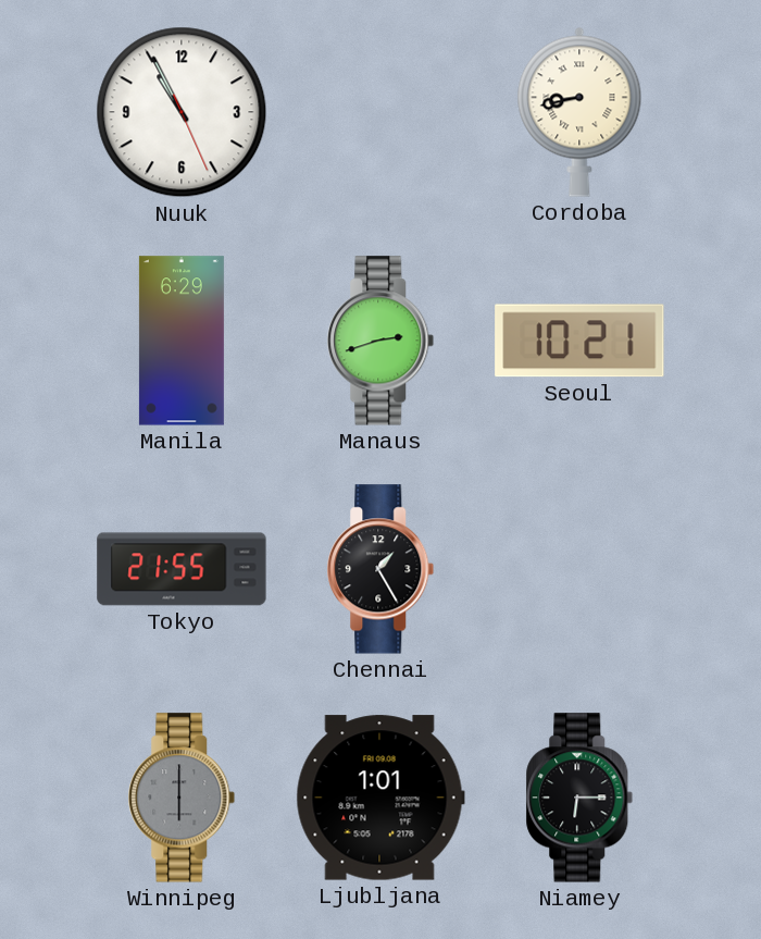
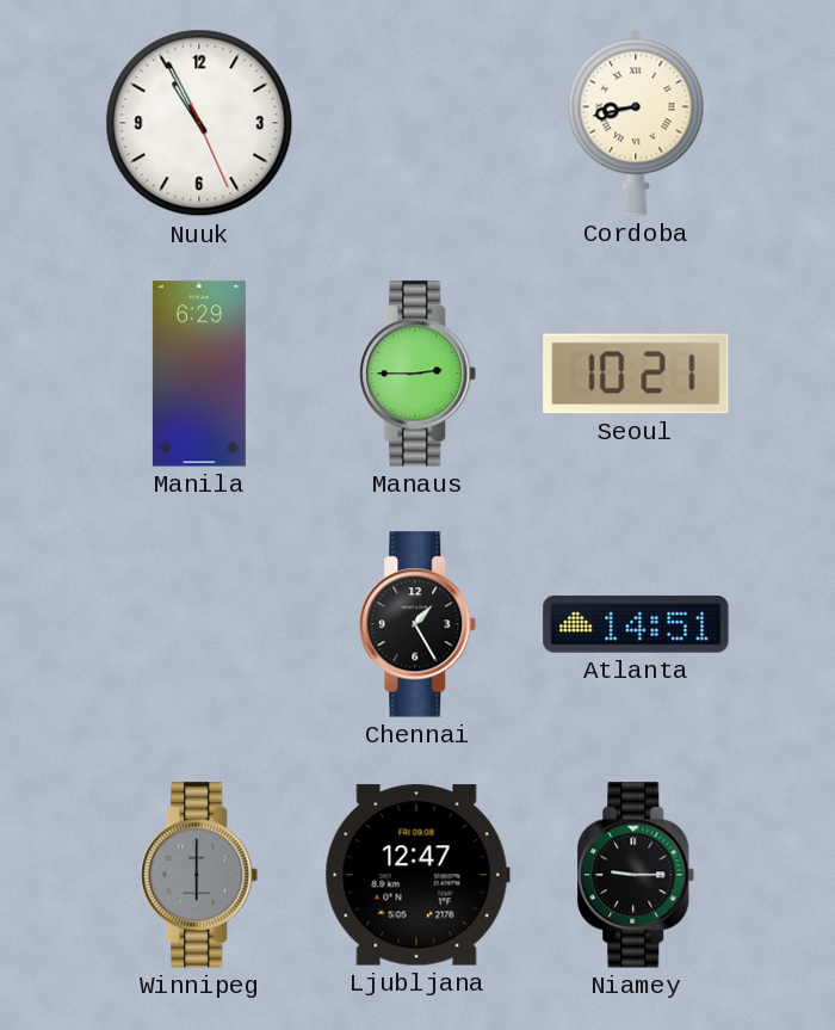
Manaus: 2:42 -> 2:45
Tokyo: 21:55 -> none
Atlanta: none -> 14:51
Ljubljana: 1:01 -> 12:47
Niamey: 6:15 -> 9:15
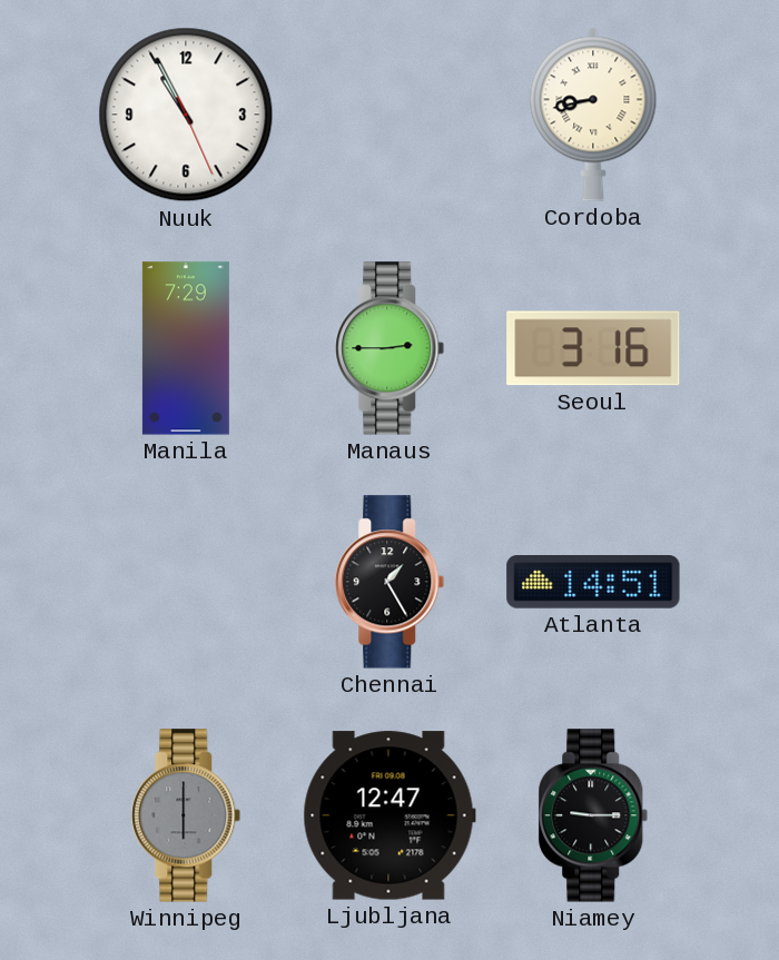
Manila: 6:29 -> 7:29
Seoul: 10:21 -> 3:16
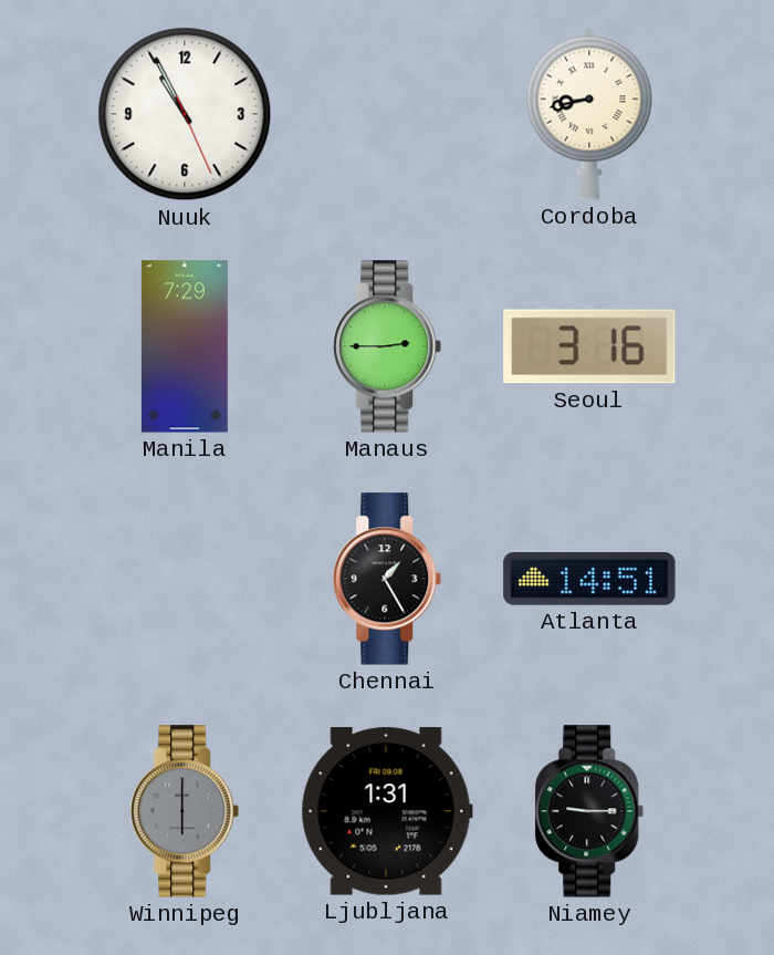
Ljubljana: 12:47 -> 1:31
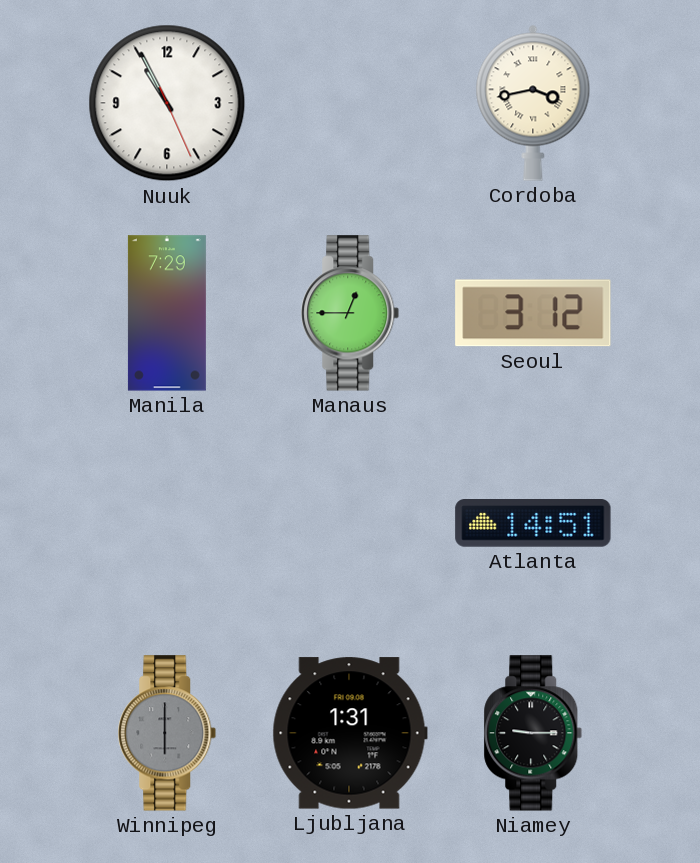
Cordoba: 8:43 -> 3:43
Manaus: 2:45 -> 12:45
Seoul: 3:16 -> 3:12
Chennai: 1:25 -> none
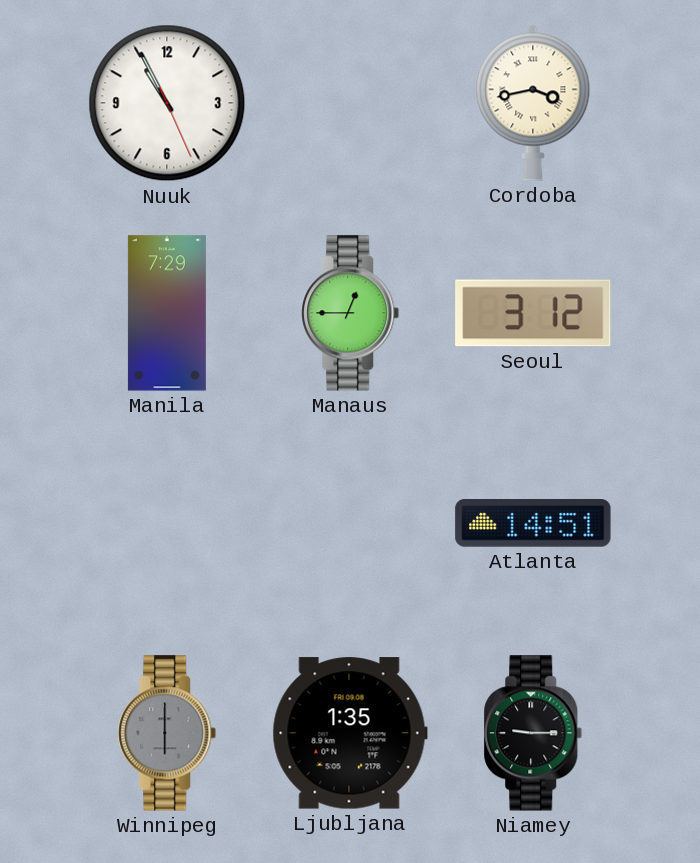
Ljubljana: 1:31 -> 1:35
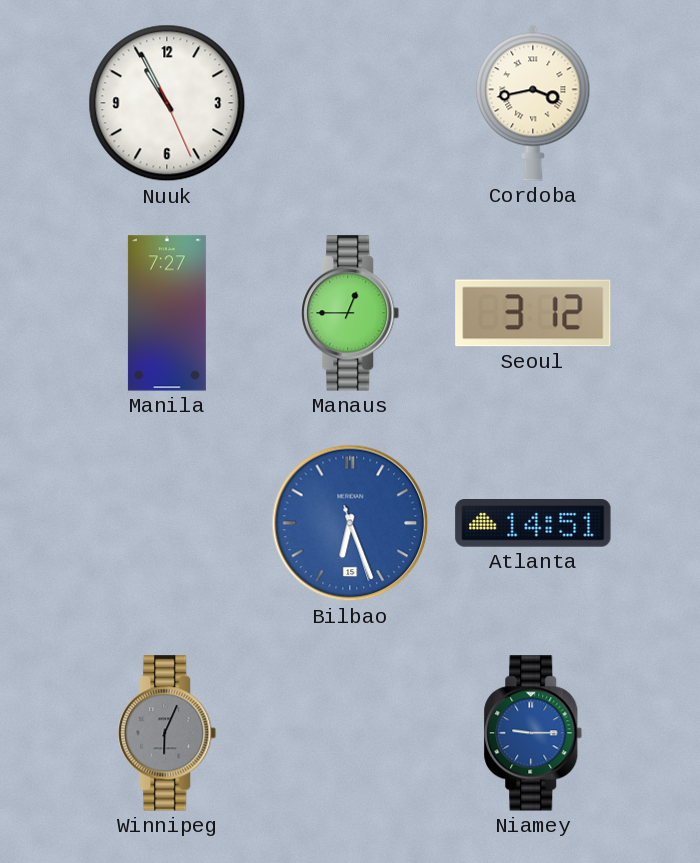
Manila: 7:29 -> 7:27
Bilbao: none -> 6:26
Winnipeg: 6:00 -> 6:04
Ljubljana: 1:35 -> none
Niamey dial: black -> blue
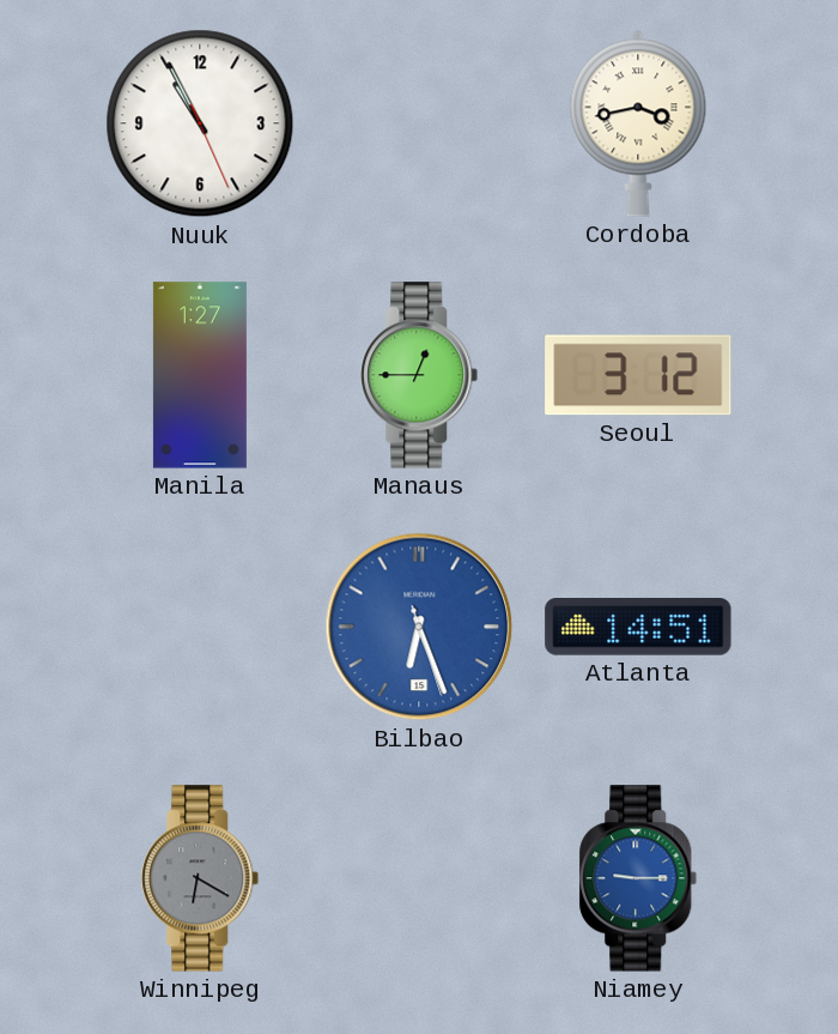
Manila: 7:27 -> 1:27
Winnipeg: 6:04 -> 6:20
